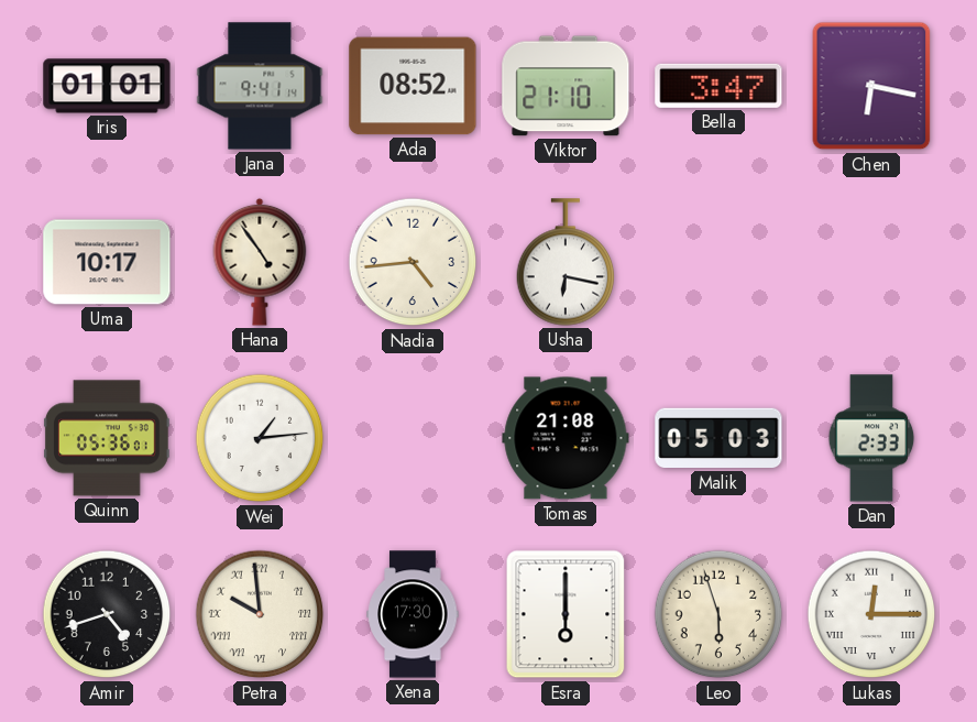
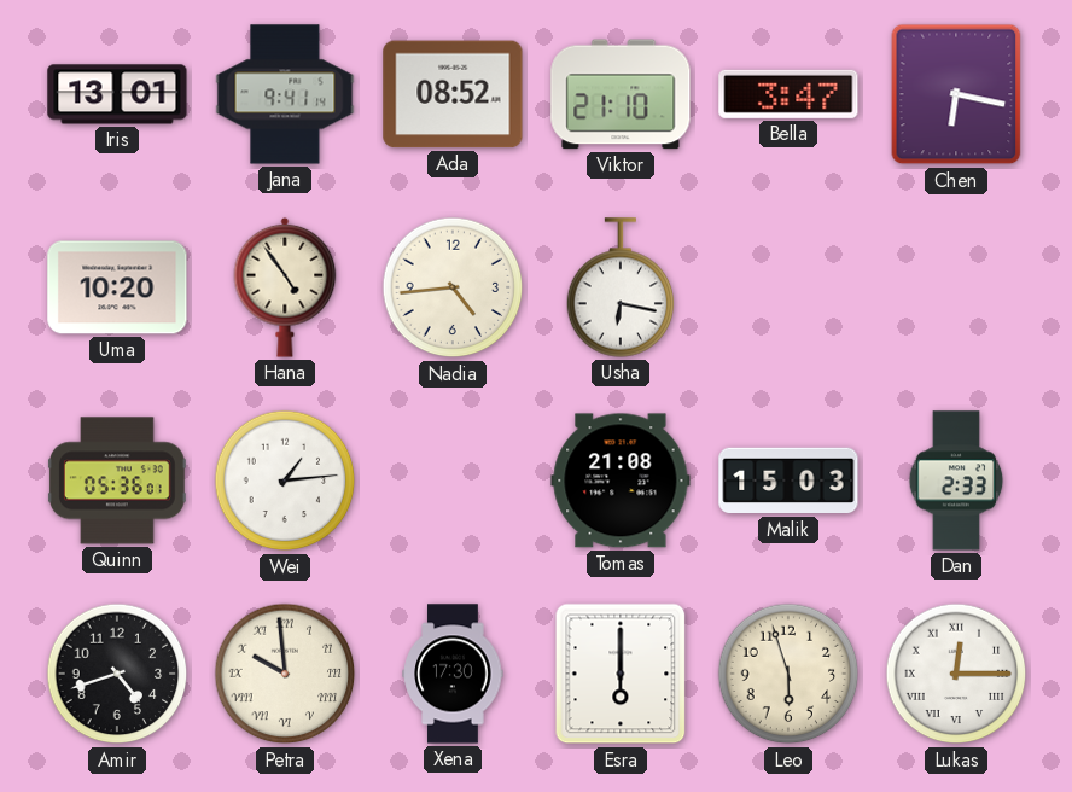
Iris: 01:01 -> 13:01
Uma: 10:17 -> 10:20
Malik: 05:03 -> 15:03
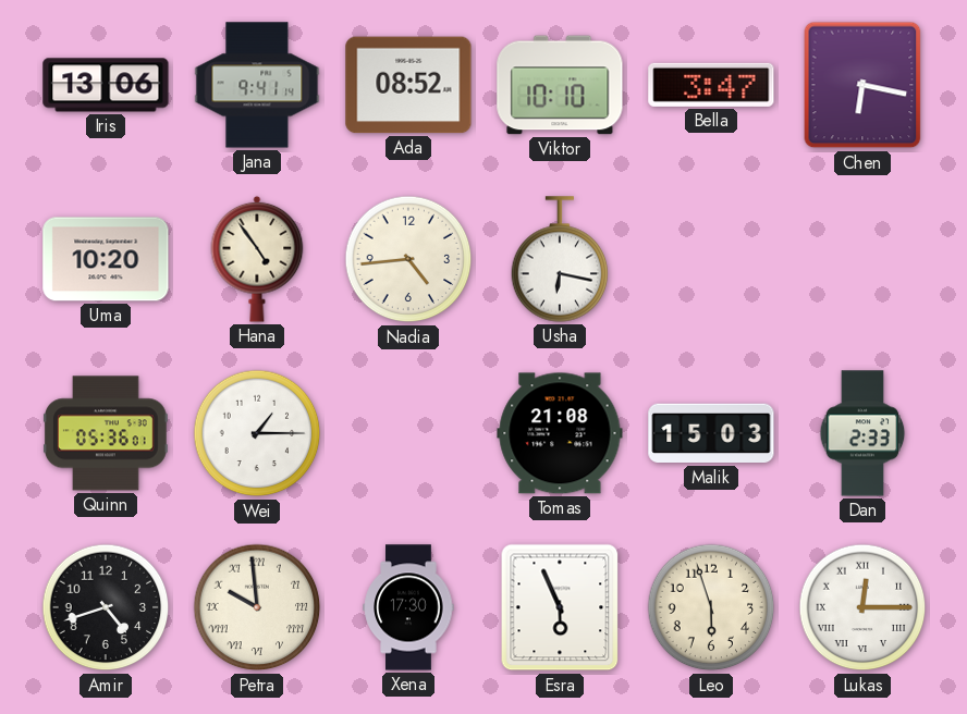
Iris: 13:01 -> 13:06
Viktor: 21:10 -> 10:10
Wei: 1:14 -> 1:15
Esra: 6:00 -> 5:56
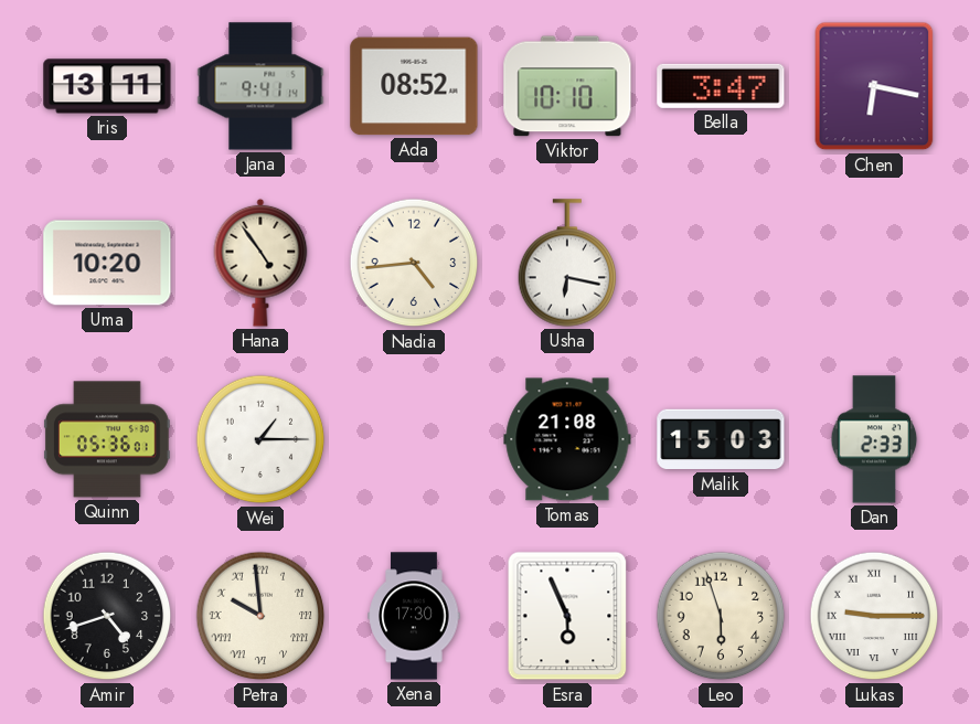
Iris: 13:06 -> 13:11
Lukas: 12:15 -> 9:15
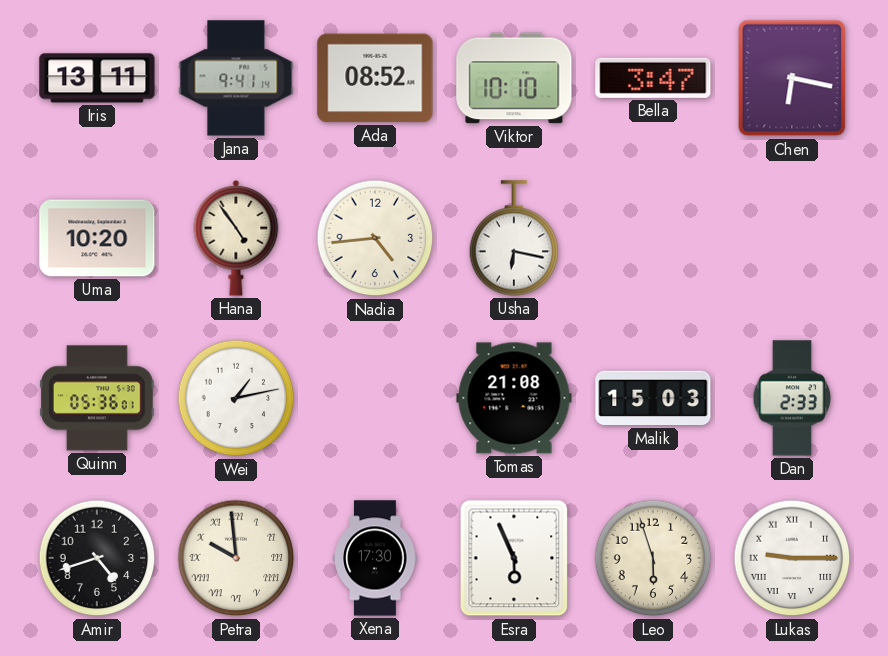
Wei: 1:15 -> 1:13
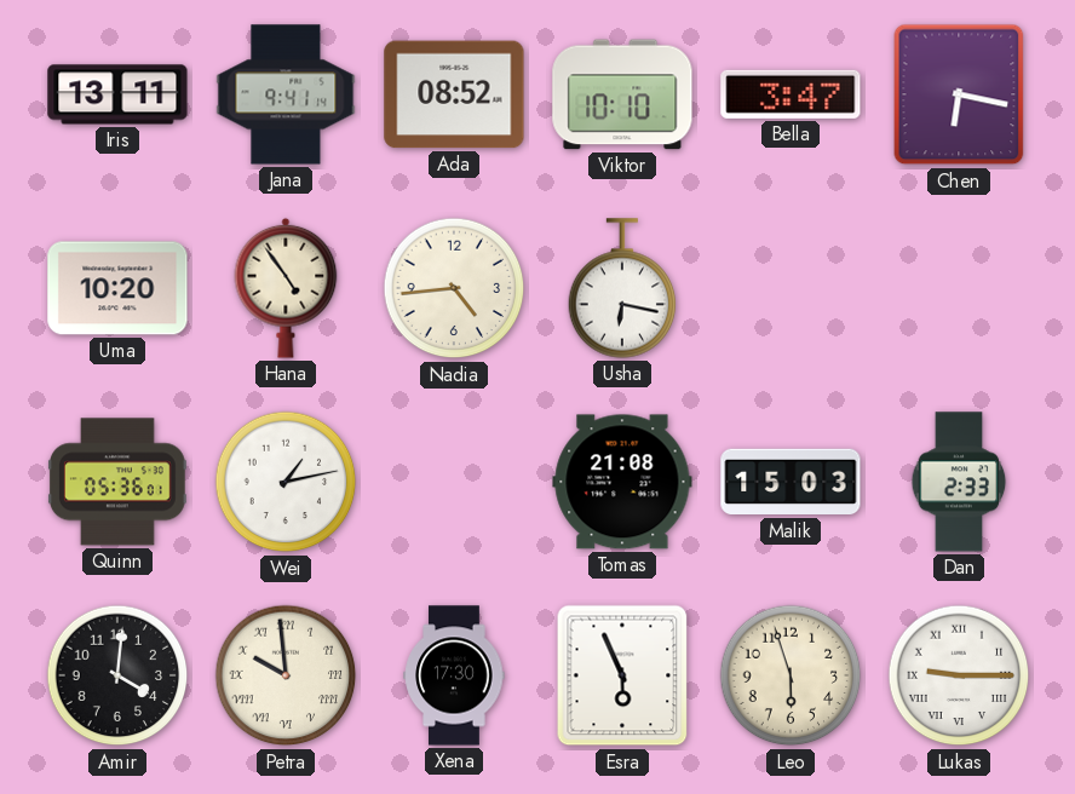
Amir: 4:42 -> 4:01
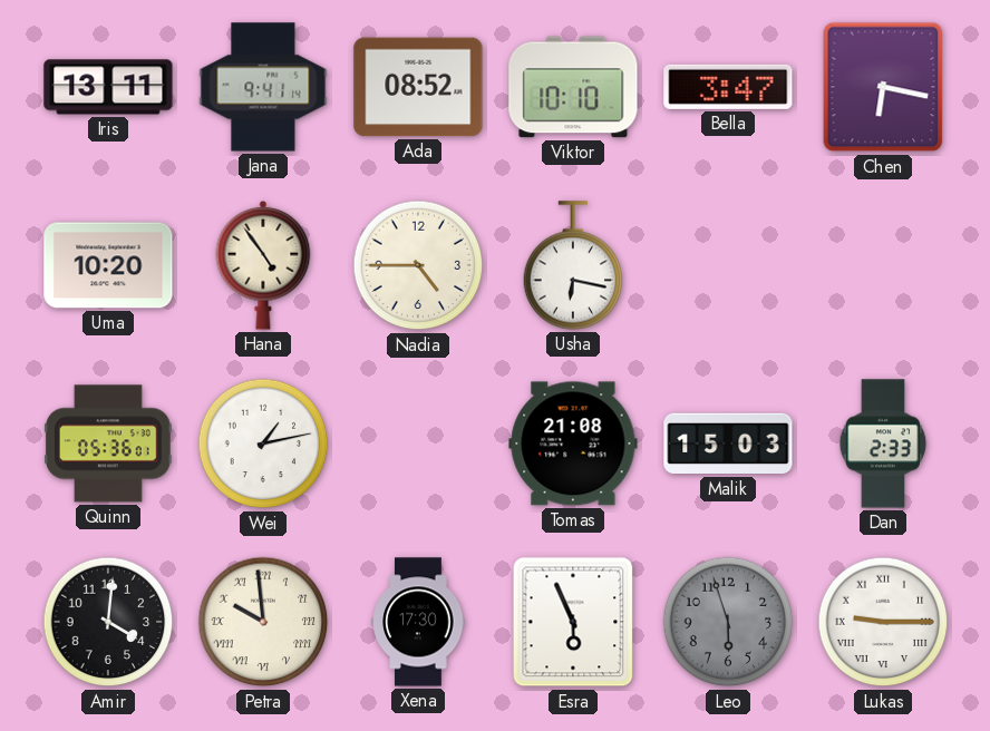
Nadia: 4:44 -> 4:45
Leo dial: cream -> grey
